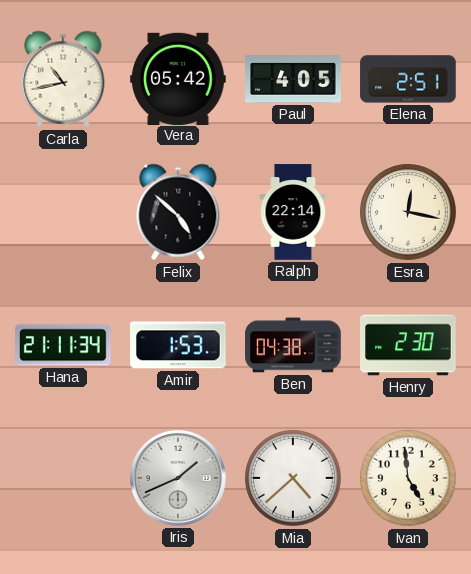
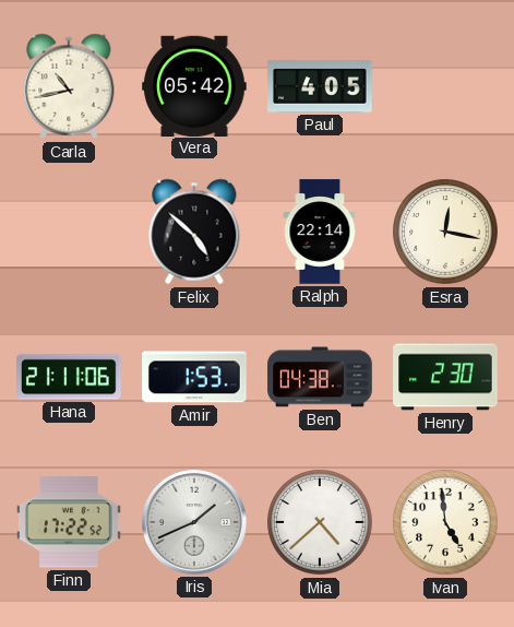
Elena: 2:51 -> none
Hana: 21:11:34 -> 21:11:06
Finn: none -> 17:22
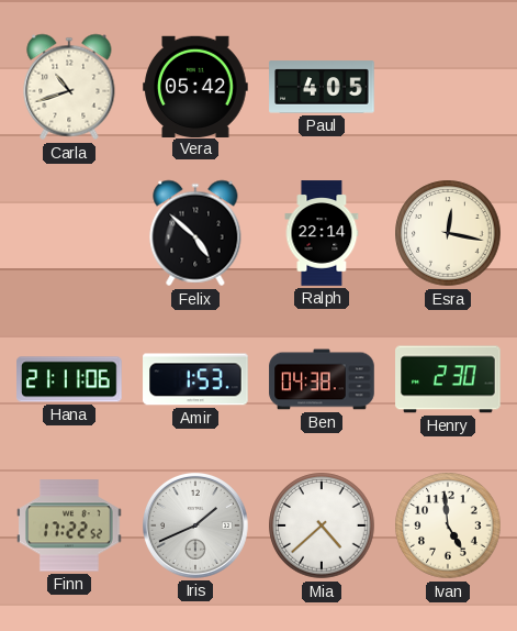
Carla: 10:43 -> 10:42
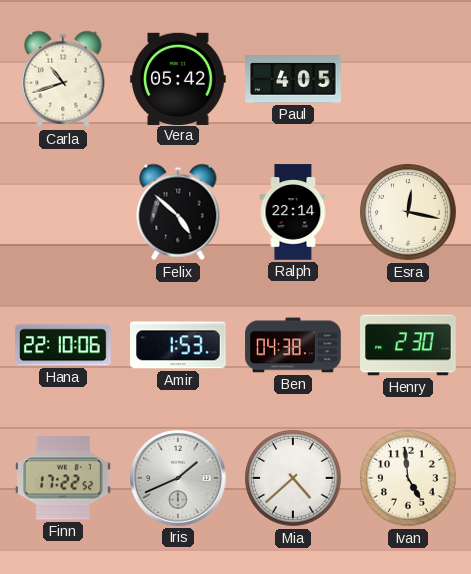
Hana: 21:11 -> 22:10
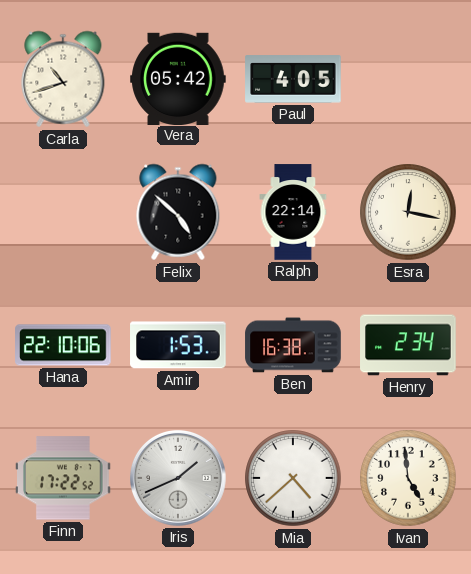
Ben: 04:38 -> 16:38
Henry: 2:30 -> 2:34
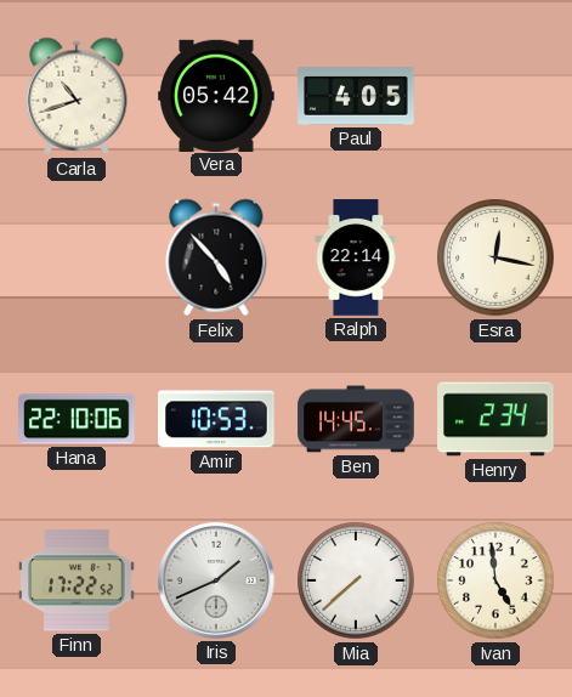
Felix: 4:52 -> 4:53
Amir: 1:53 -> 10:53
Ben: 16:38 -> 14:45
Mia: 4:38 -> 7:38
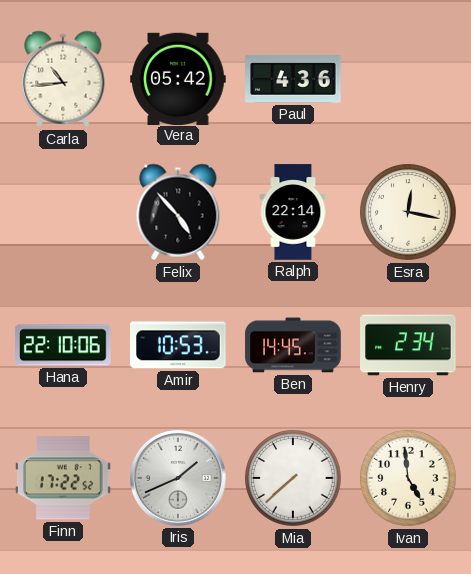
Carla: 10:42 -> 10:44
Paul: 4:05 -> 4:36
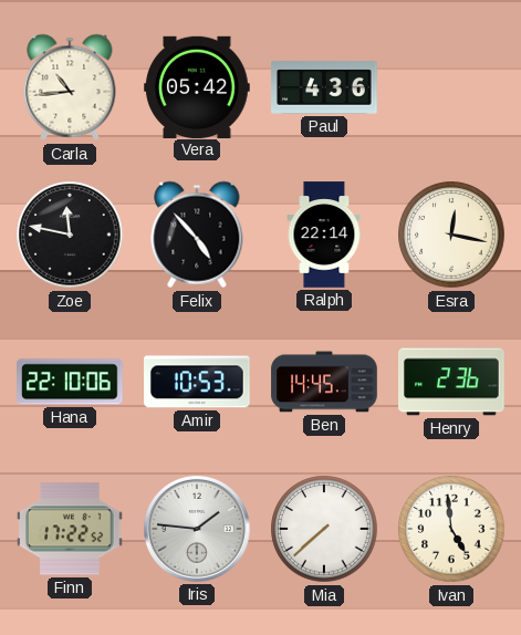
Zoe: none -> 11:47
Henry: 2:34 -> 2:36
Iris: 1:41 -> 1:46
